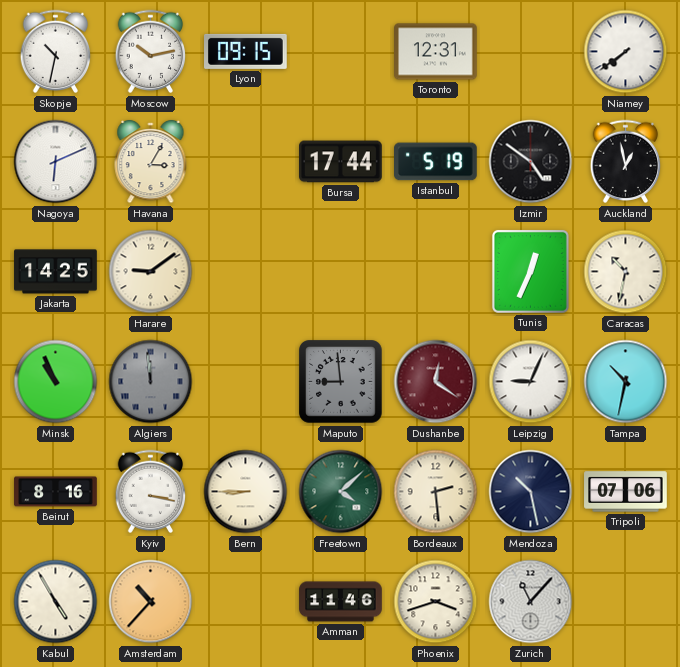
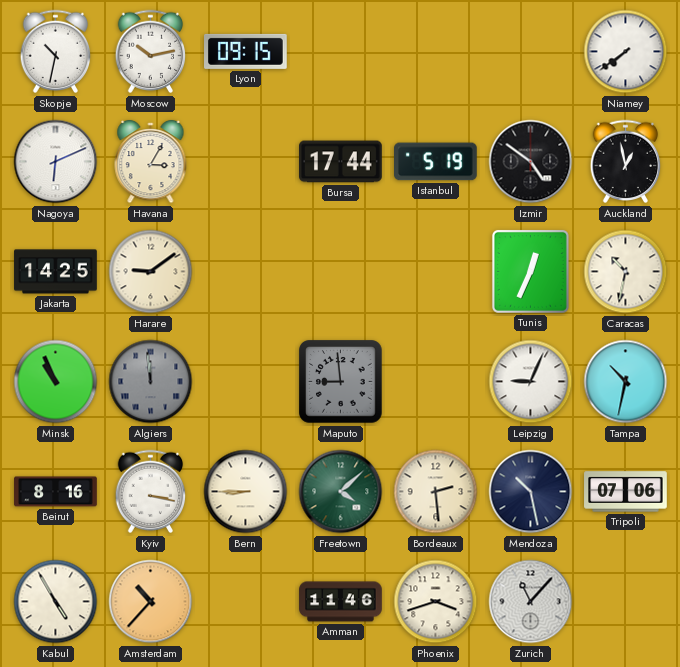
Toronto: 12:31 -> none
Dushanbe: 12:21 -> none
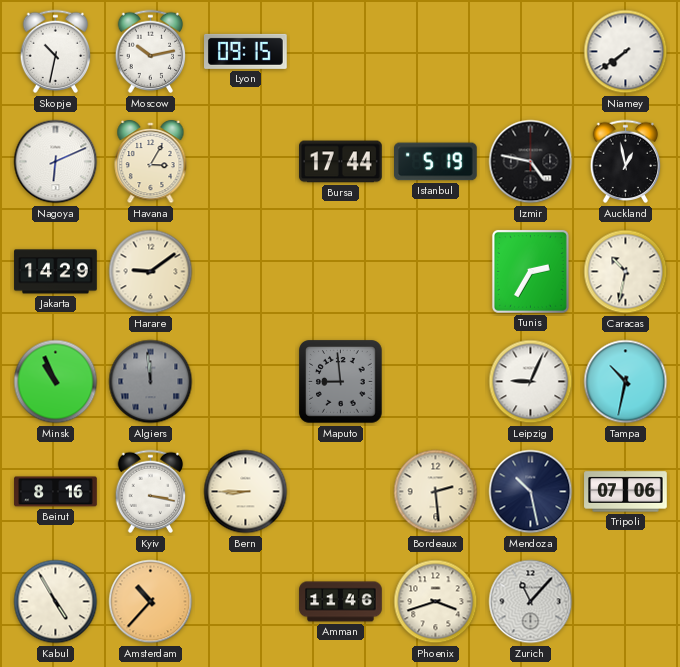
Izmir: 4:51 -> 4:47
Jakarta: 14:25 -> 14:29
Tunis: 12:34 -> 2:35
Freetown: 4:08 -> none
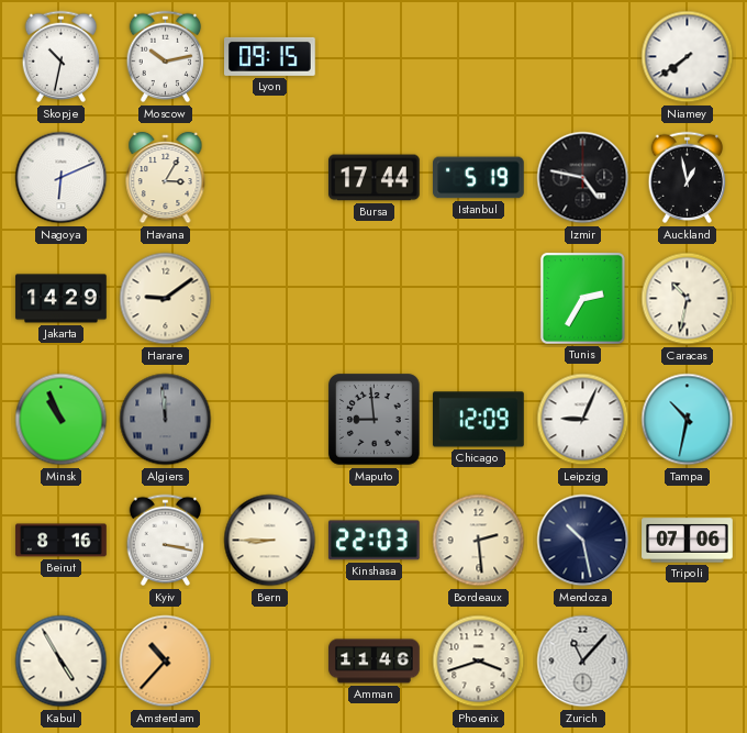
Chicago: none -> 12:09
Kinshasa: none -> 22:03
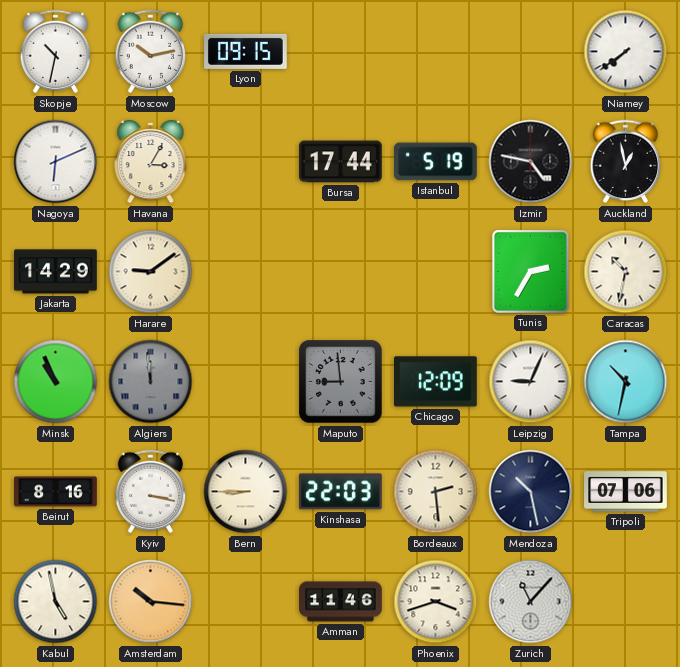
Kabul: 4:55 -> 4:58
Amsterdam: 10:37 -> 10:16
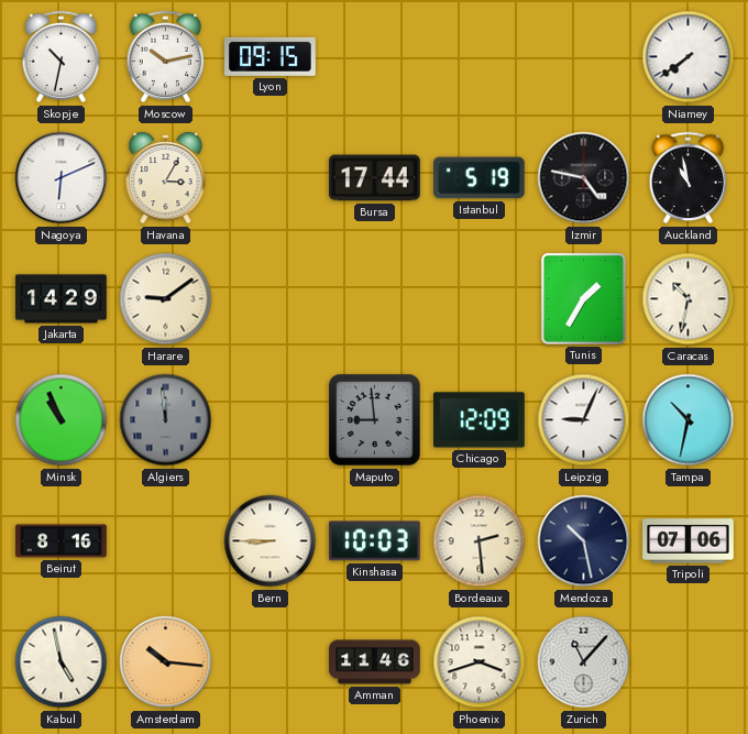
Auckland: 12:58 -> 10:58
Tunis: 2:35 -> 1:35
Kyiv: 3:17 -> none
Kinshasa: 22:03 -> 10:03
